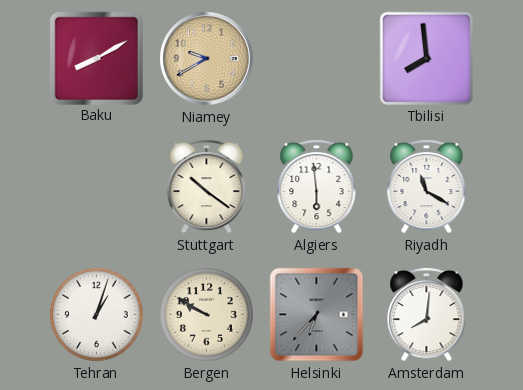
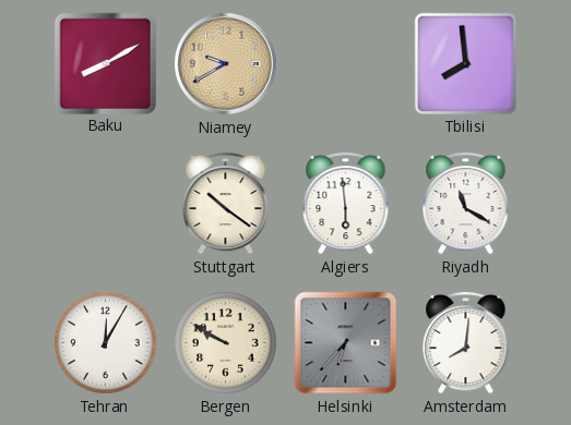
Tehran: 1:03 -> 12:05
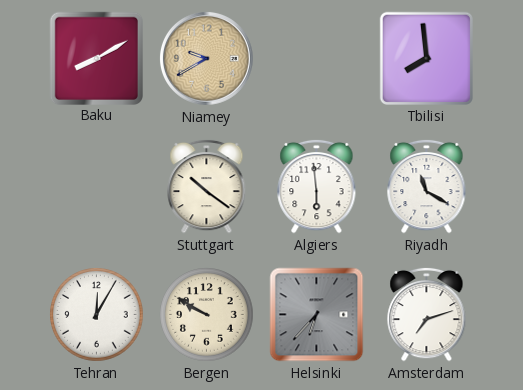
Amsterdam: 8:01 -> 7:12
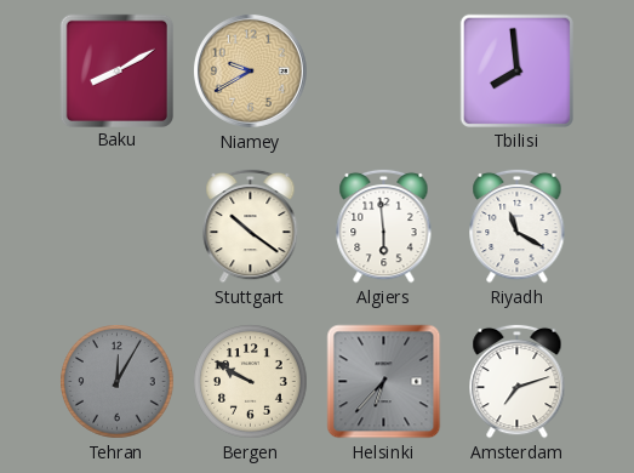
Tehran dial: white -> grey
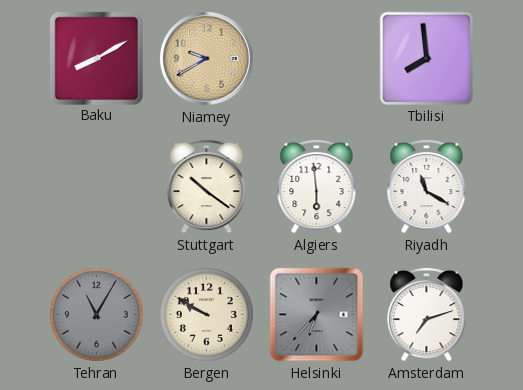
Tehran: 12:05 -> 11:05
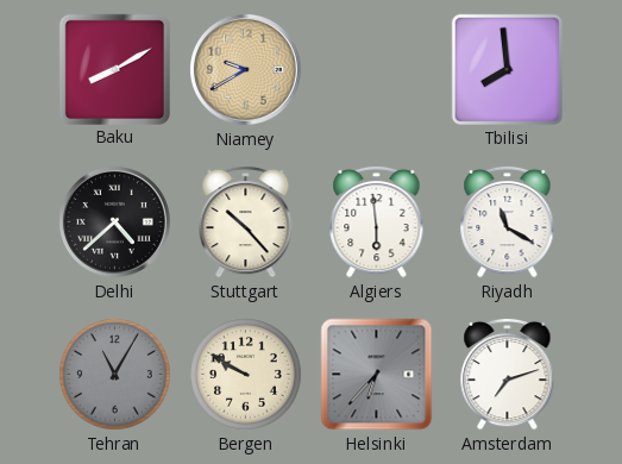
Delhi: none -> 4:38
Stuttgart: 10:21 -> 10:23
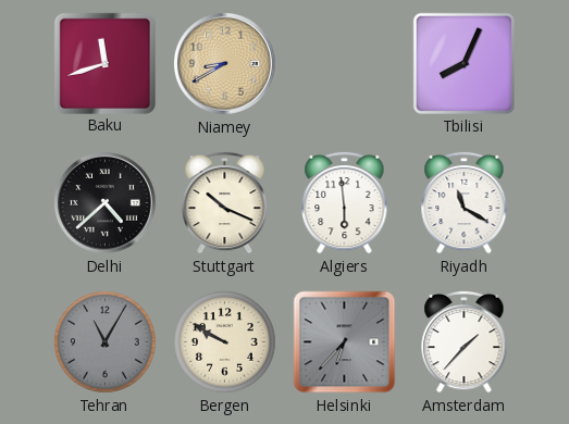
Baku: 8:10 -> 11:42
Niamey: 9:40 -> 8:40
Tbilisi: 7:59 -> 8:04
Stuttgart: 10:23 -> 10:19
Amsterdam: 7:12 -> 1:37
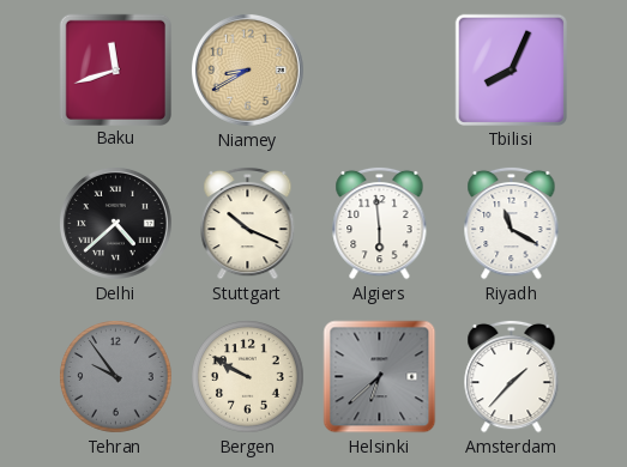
Tehran: 11:05 -> 9:54
Helsinki: 6:37 -> 6:38
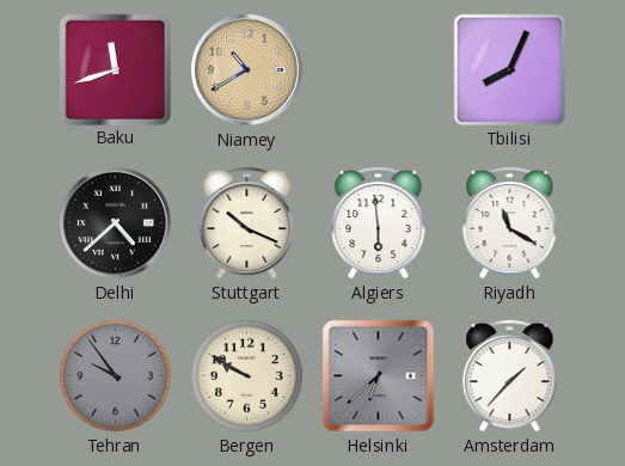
Niamey: 8:40 -> 10:40
